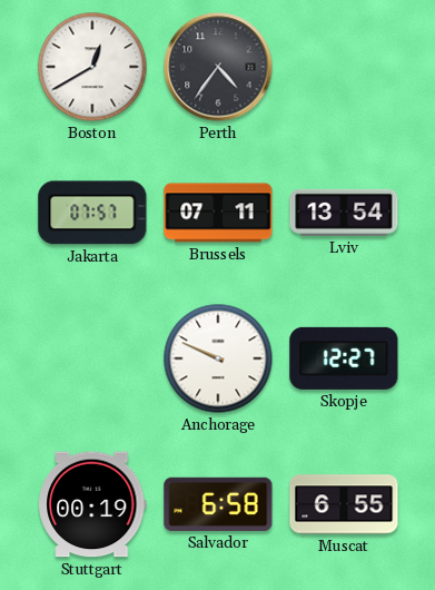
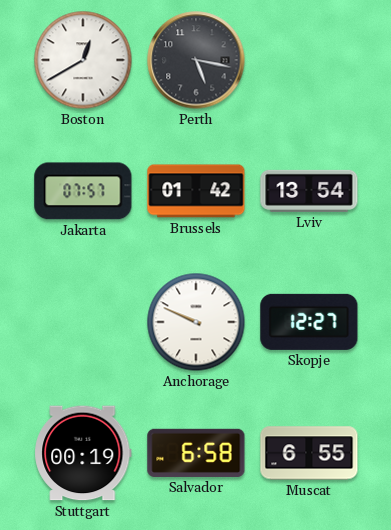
Perth: 4:36 -> 5:17
Brussels: 07:11 -> 01:42
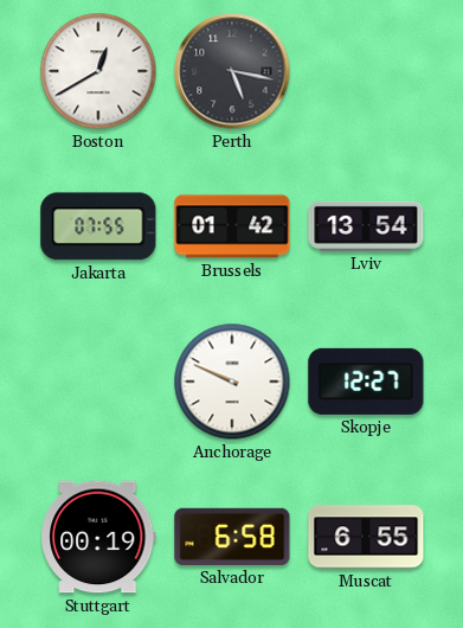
Jakarta: 07:57 -> 07:55
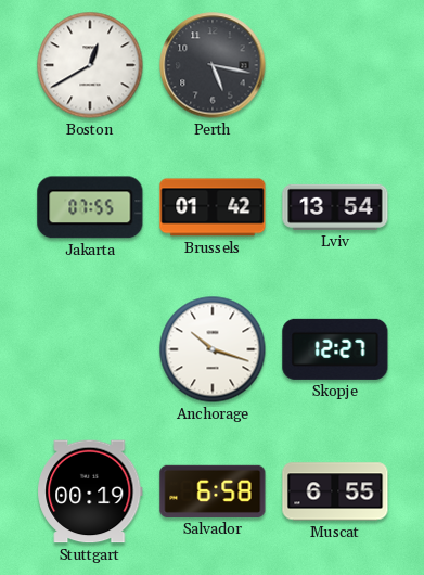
Anchorage: 9:49 -> 10:18
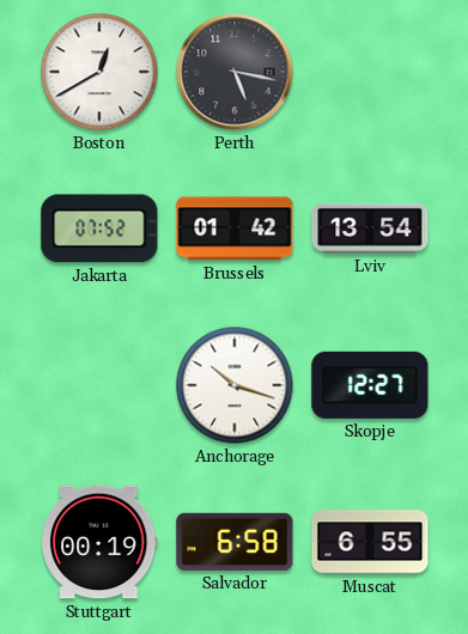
Jakarta: 07:55 -> 07:52
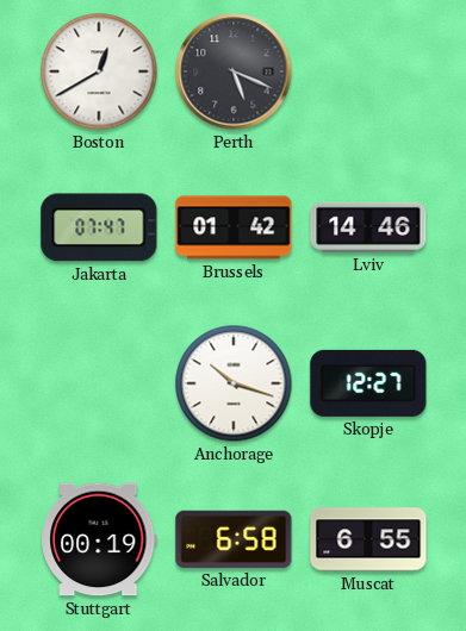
Perth: 5:17 -> 5:19
Jakarta: 07:52 -> 07:47
Lviv: 13:54 -> 14:46
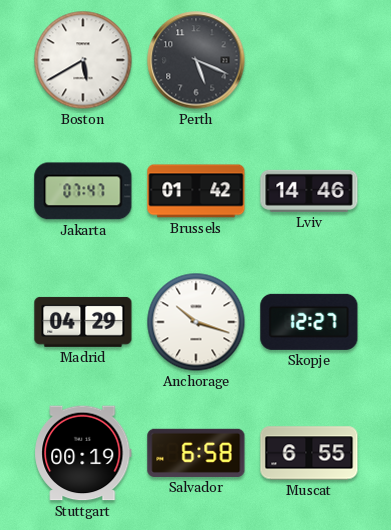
Boston: 12:40 -> 5:40
Madrid: none -> 04:29
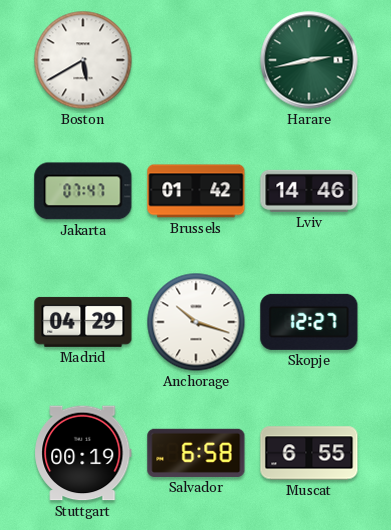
Perth: 5:19 -> none
Harare: none -> 2:43
